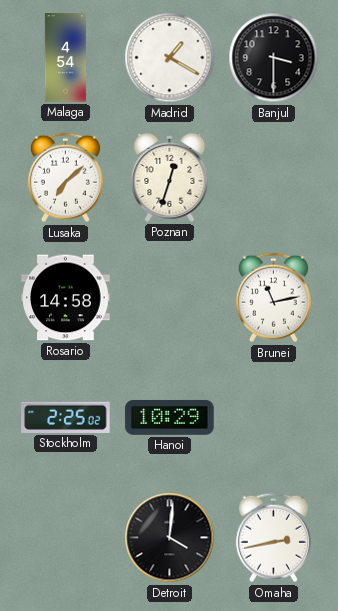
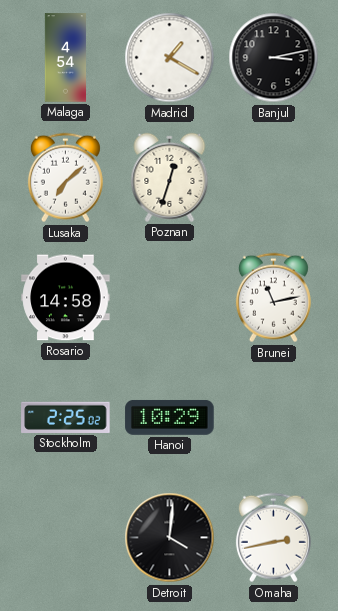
Banjul: 3:30 -> 3:13
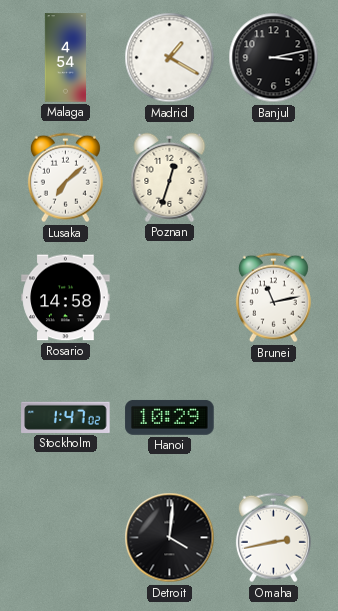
Stockholm: 2:25 -> 1:47
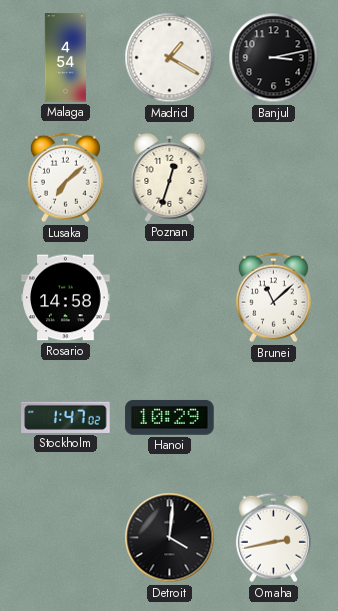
Brunei: 11:13 -> 11:08
